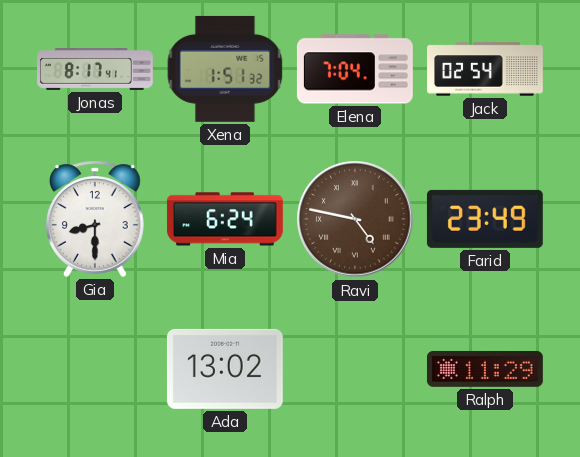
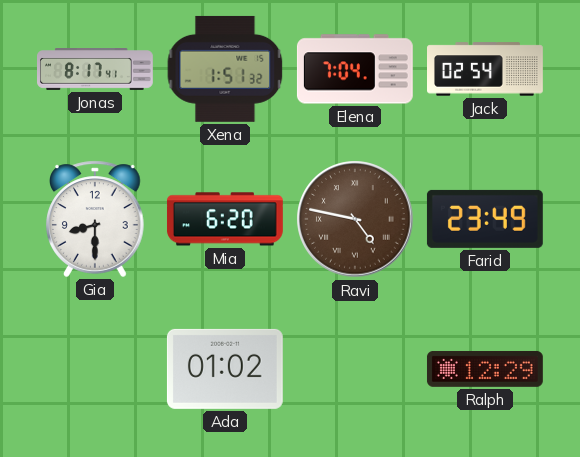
Mia: 6:24 -> 6:20
Ada: 13:02 -> 01:02
Ralph: 11:29 -> 12:29
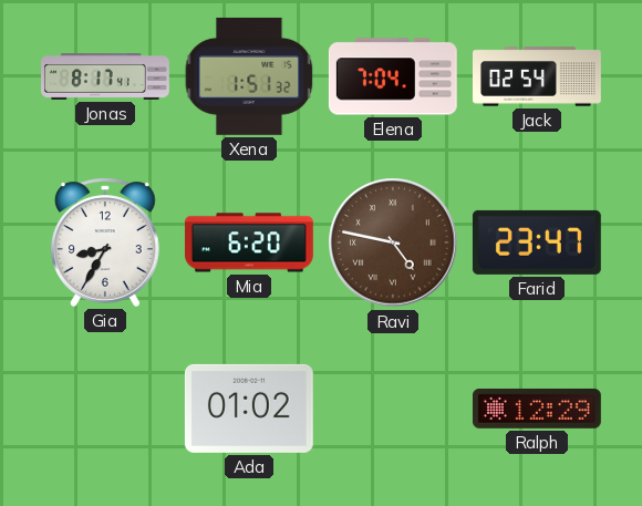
Gia: 8:30 -> 8:35
Farid: 23:49 -> 23:47
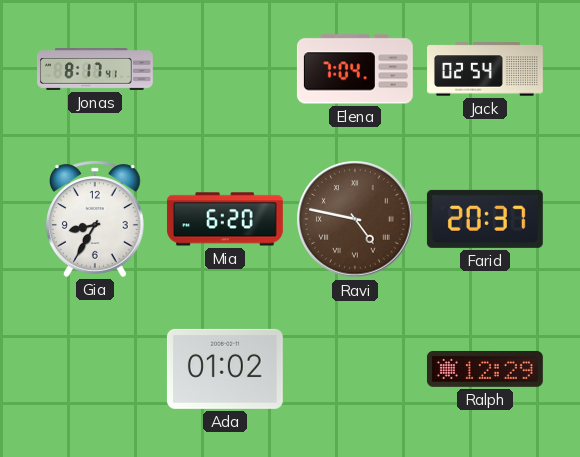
Xena: 1:51 -> none
Farid: 23:47 -> 20:37
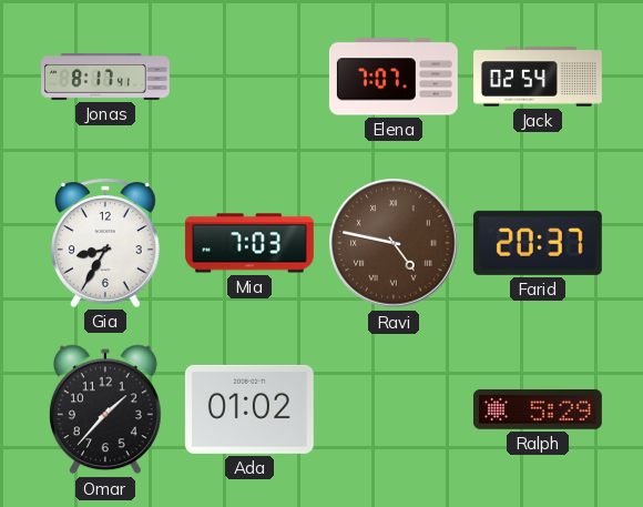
Elena: 7:04 -> 7:07
Mia: 6:20 -> 7:03
Omar: none -> 1:37
Ralph: 12:29 -> 5:29
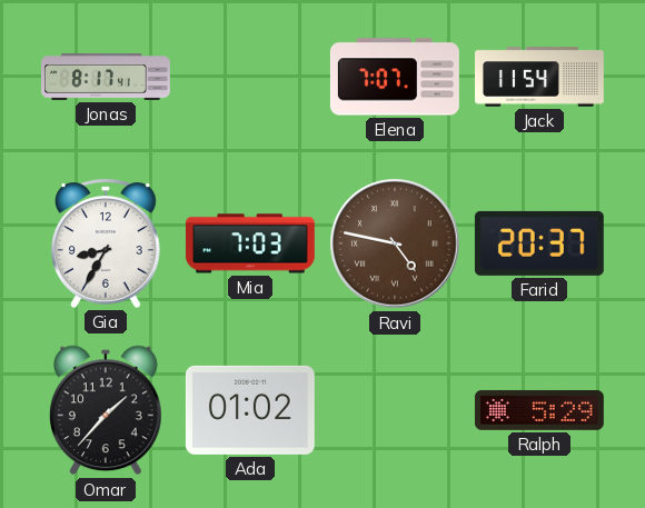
Jack: 02:54 -> 11:54
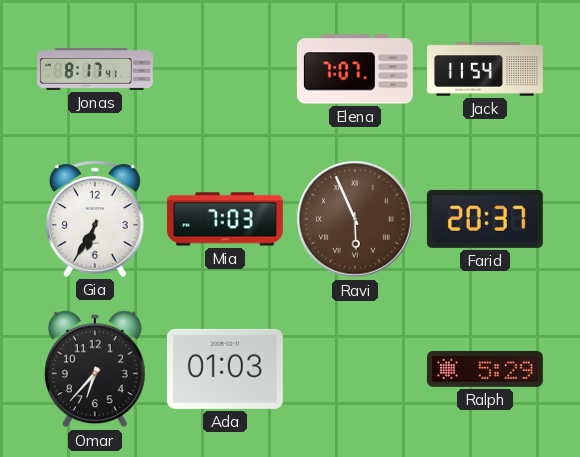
Gia: 8:35 -> 6:35
Ravi: 4:47 -> 5:56
Omar: 1:37 -> 6:37
Ada: 01:02 -> 01:03
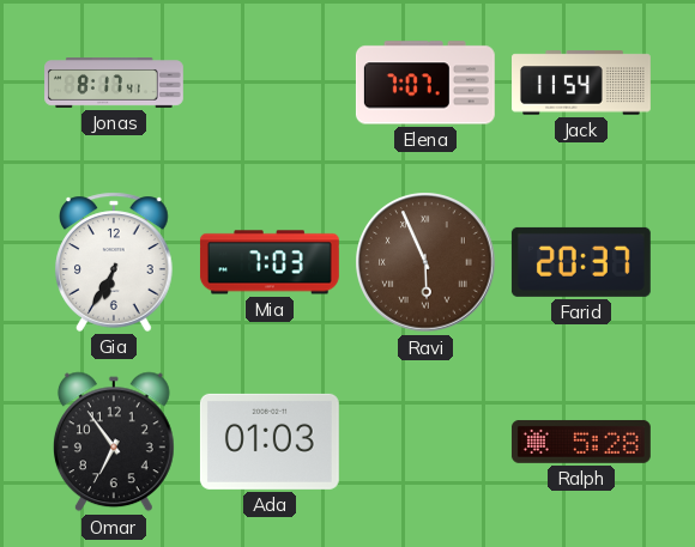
Omar: 6:37 -> 6:54
Ralph: 5:29 -> 5:28
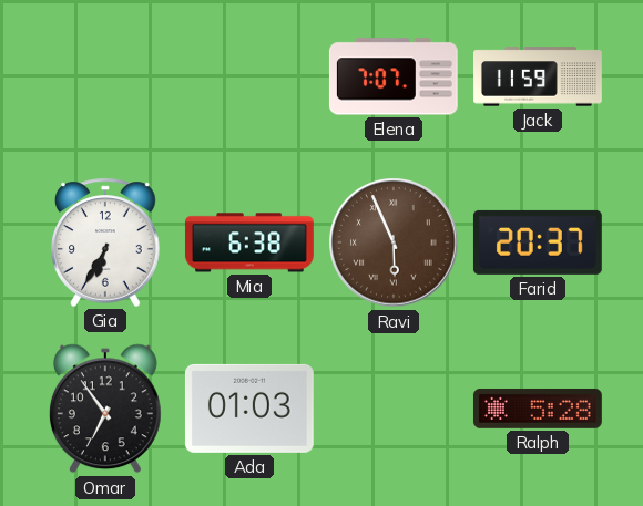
Jonas: 8:17 -> none
Jack: 11:54 -> 11:59
Mia: 7:03 -> 6:38
